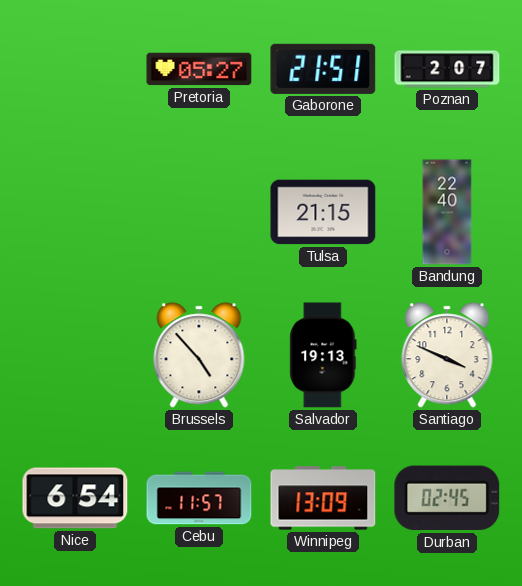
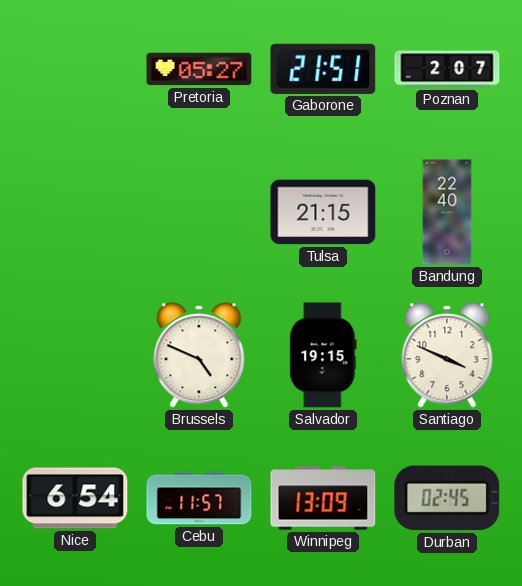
Brussels: 4:53 -> 4:49
Salvador: 19:13 -> 19:15
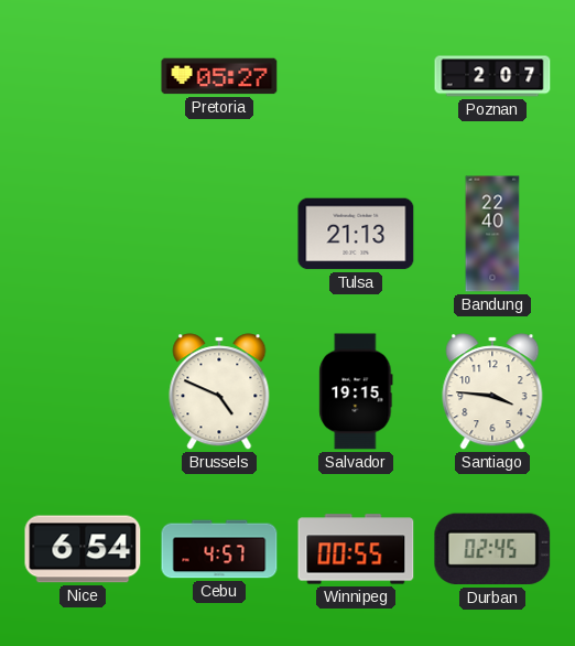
Gaborone: 21:51 -> none
Tulsa: 21:15 -> 21:13
Santiago: 3:49 -> 3:46
Cebu: 11:57 -> 4:57
Winnipeg: 13:09 -> 00:55
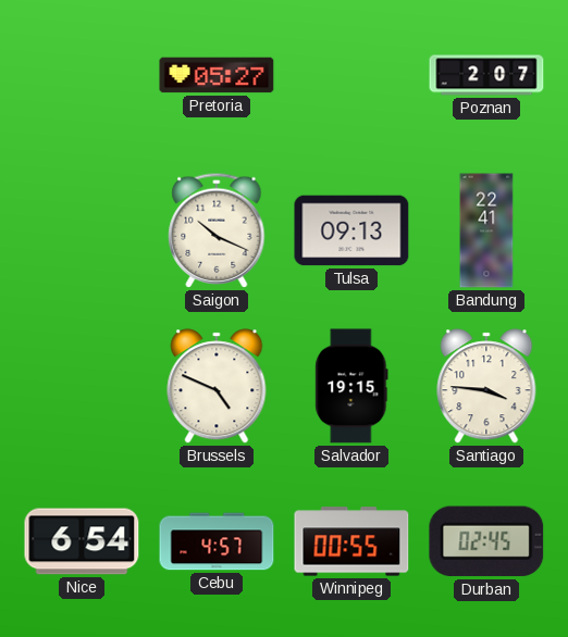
Saigon: none -> 10:19
Tulsa: 21:13 -> 09:13
Bandung: 22:40 -> 22:41
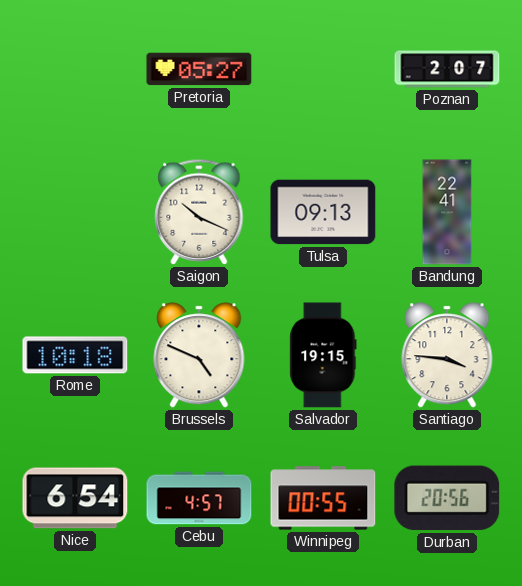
Rome: none -> 10:18
Durban: 02:45 -> 20:56
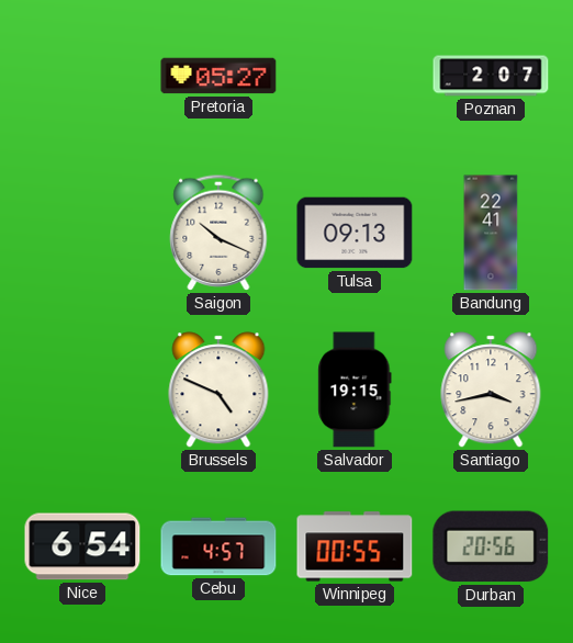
Rome: 10:18 -> none
Santiago: 3:46 -> 3:43
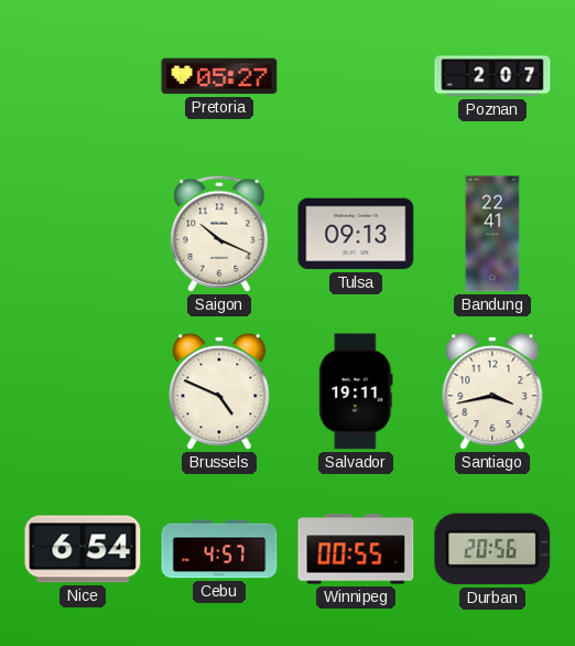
Salvador: 19:15 -> 19:11
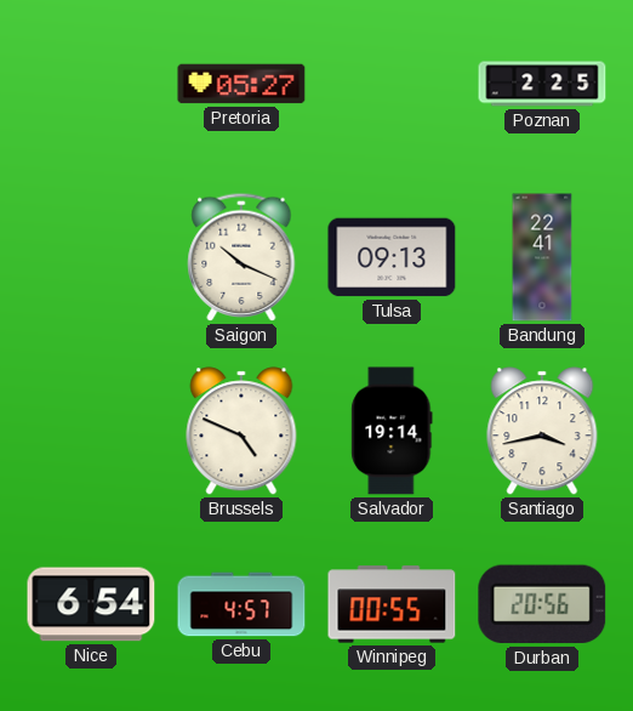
Poznan: 2:07 -> 2:25
Salvador: 19:11 -> 19:14
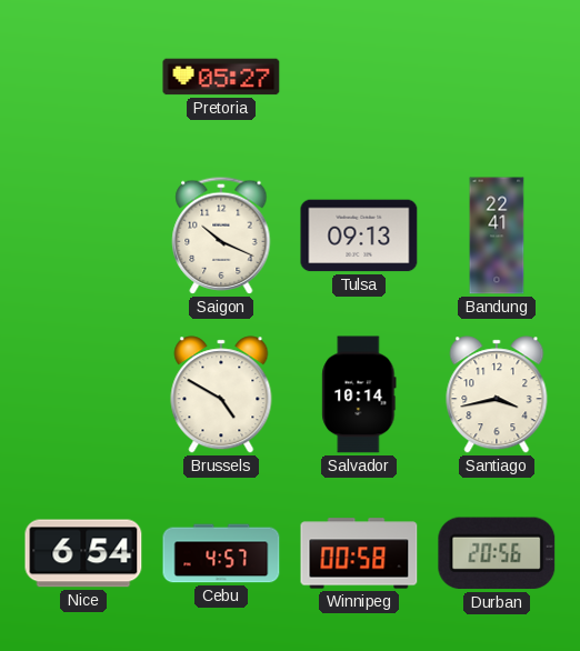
Poznan: 2:25 -> none
Brussels: 4:49 -> 4:50
Salvador: 19:14 -> 10:14
Winnipeg: 00:55 -> 00:58
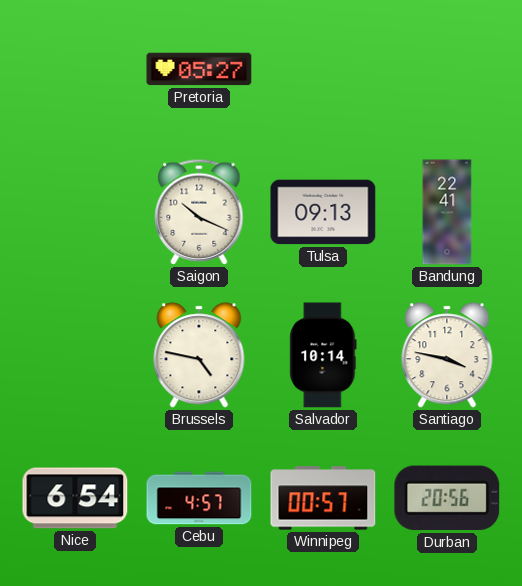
Brussels: 4:50 -> 4:47
Santiago: 3:43 -> 3:47
Winnipeg: 00:58 -> 00:57
